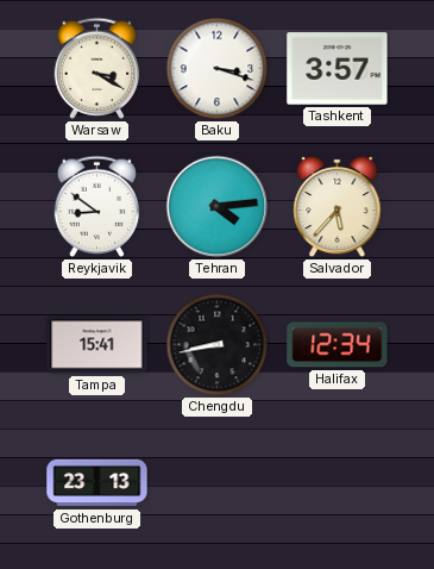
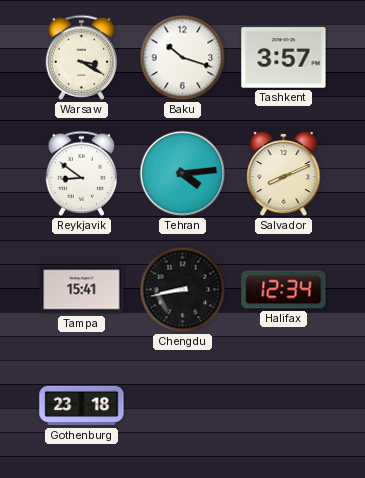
Baku: 3:18 -> 10:18
Salvador: 5:37 -> 8:11
Gothenburg: 23:13 -> 23:18
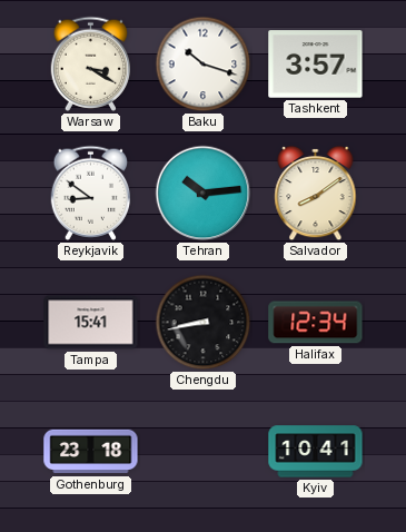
Tehran: 4:14 -> 10:14
Salvador: 8:11 -> 8:09
Kyiv: none -> 10:41
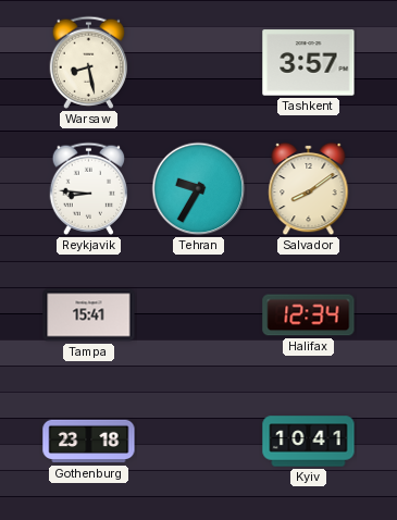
Warsaw: 3:20 -> 8:28
Baku: 10:18 -> none
Reykjavik: 8:51 -> 8:46
Tehran: 10:14 -> 9:35
Chengdu: 8:43 -> none
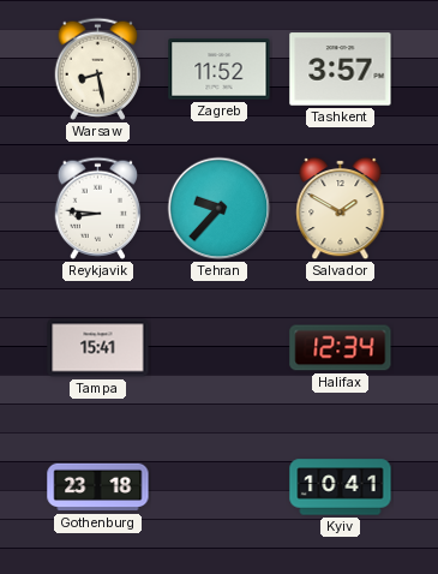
Zagreb: none -> 11:52
Tehran: 9:35 -> 9:37
Salvador: 8:09 -> 1:50
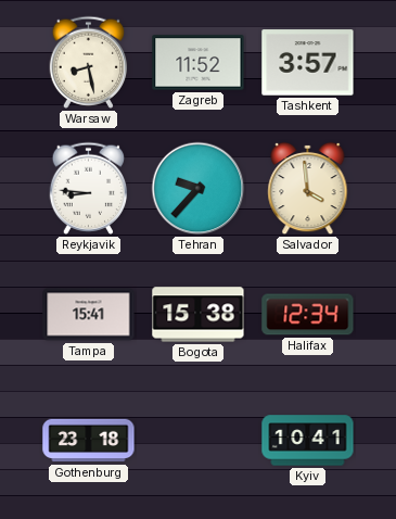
Salvador: 1:50 -> 3:59
Bogota: none -> 15:38
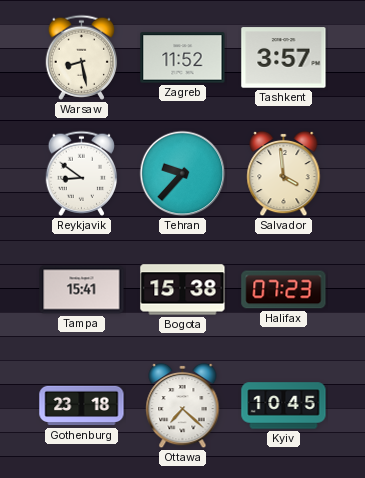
Reykjavik: 8:46 -> 8:51
Halifax: 12:34 -> 07:23
Ottawa: none -> 7:22
Kyiv: 10:41 -> 10:45
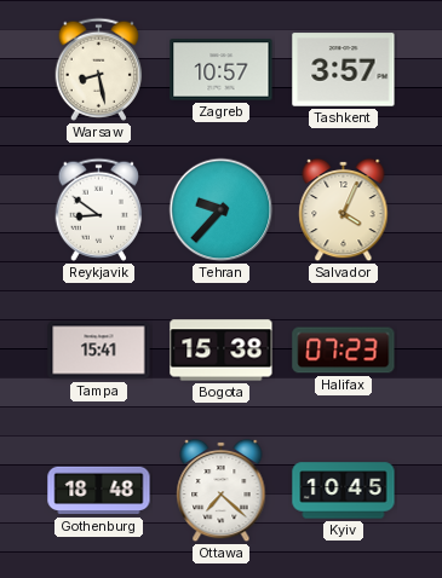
Zagreb: 11:52 -> 10:57
Salvador: 3:59 -> 4:04
Gothenburg: 23:18 -> 18:48
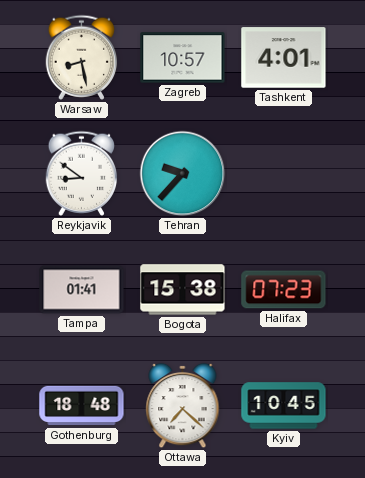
Tashkent: 3:57 -> 4:01
Salvador: 4:04 -> none
Tampa: 15:41 -> 01:41
